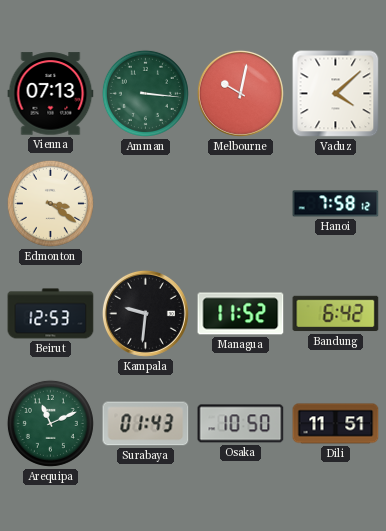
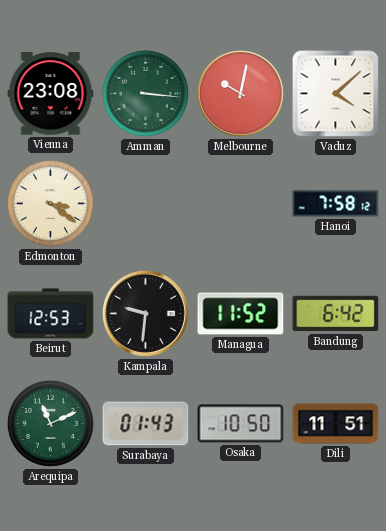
Vienna: 07:13 -> 23:08
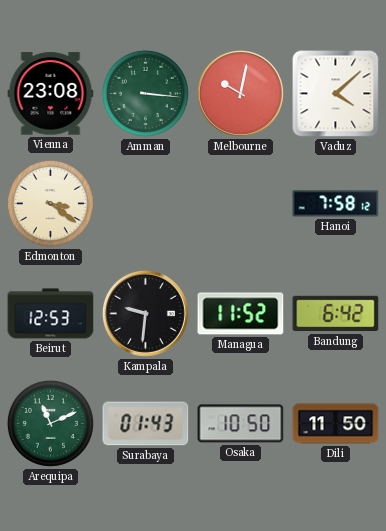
Dili: 11:51 -> 11:50
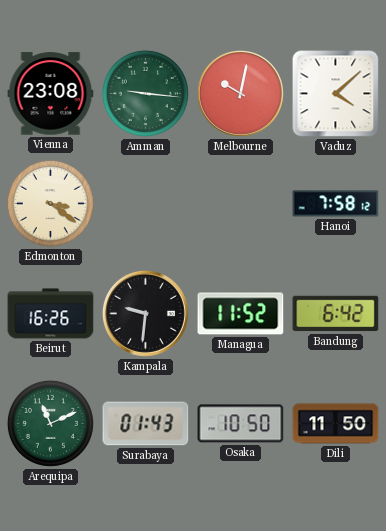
Amman: 3:16 -> 9:16
Beirut: 12:53 -> 16:26
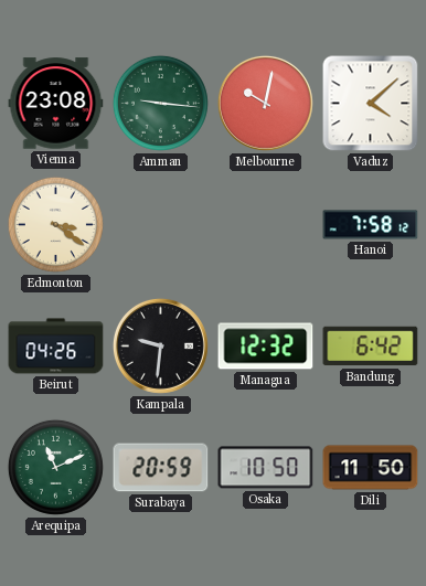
Beirut: 16:26 -> 04:26
Managua: 11:52 -> 12:32
Surabaya: 01:43 -> 20:59
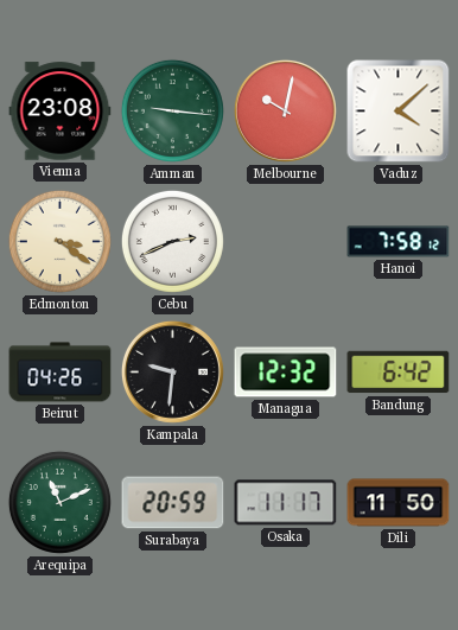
Cebu: none -> 2:41
Osaka: 10:50 -> 11:17
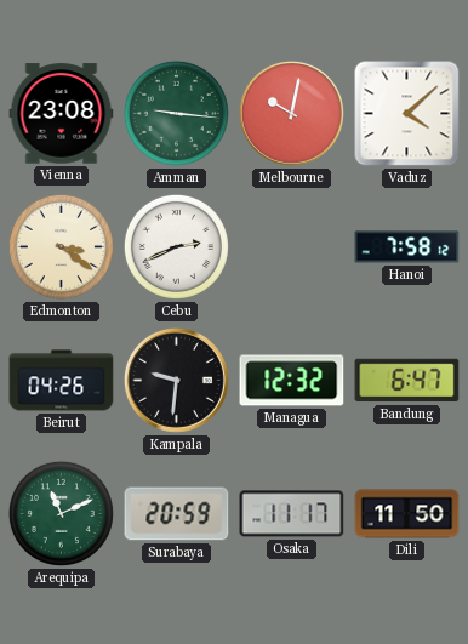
Bandung: 6:42 -> 6:47
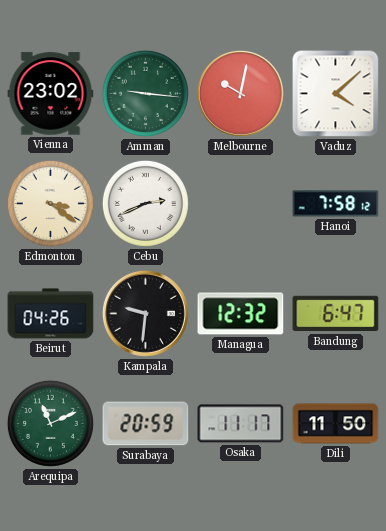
Vienna: 23:08 -> 23:02
